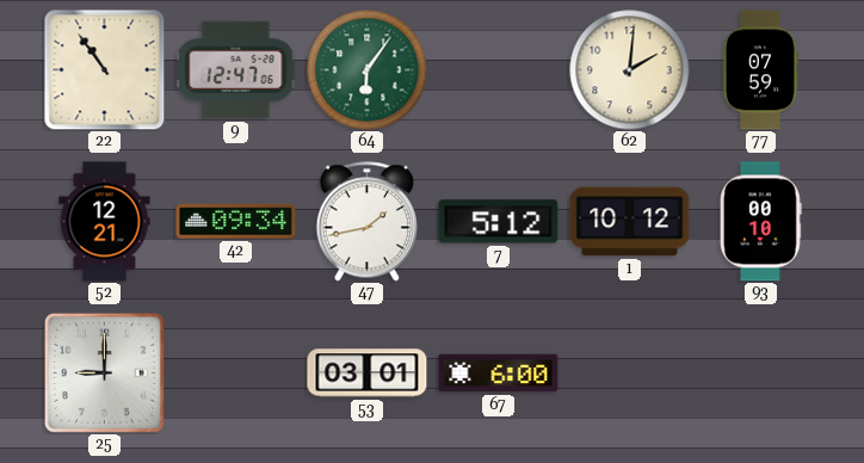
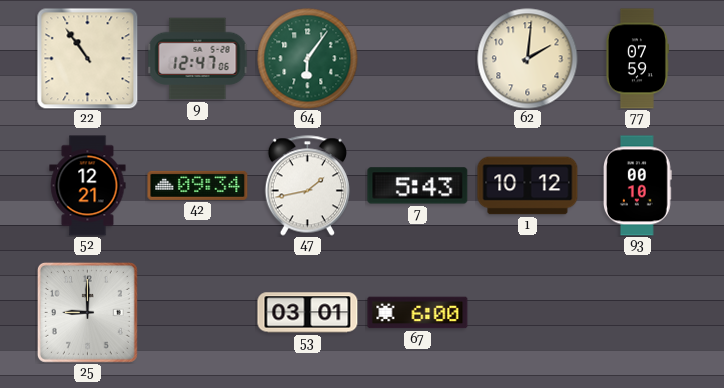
7: 5:12 -> 5:43
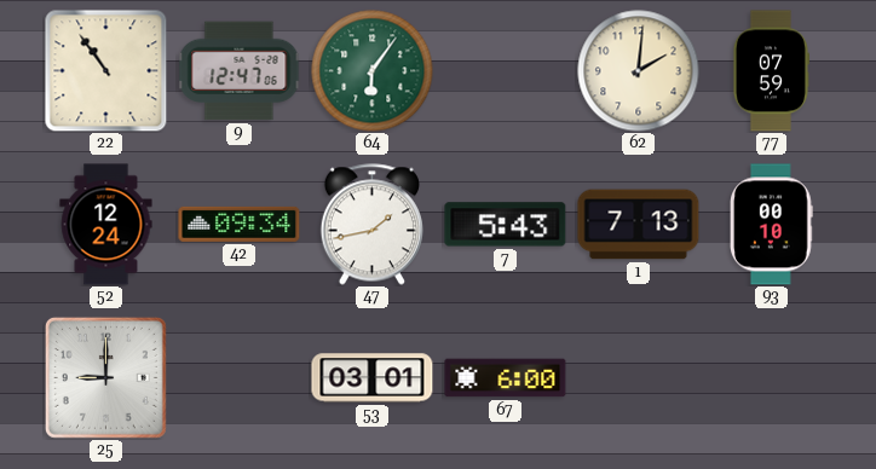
52: 12:21 -> 12:24
1: 10:12 -> 7:13
